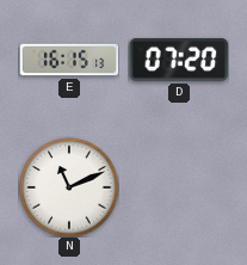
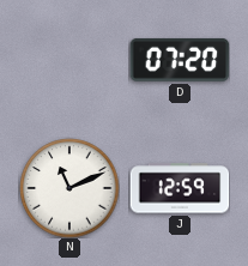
E: 16:15 -> none
J: none -> 12:59
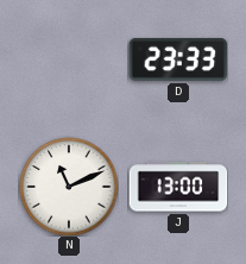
D: 07:20 -> 23:33
J: 12:59 -> 13:00
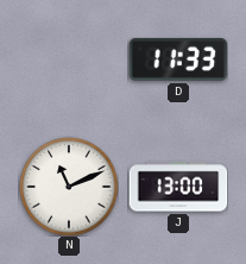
D: 23:33 -> 11:33
